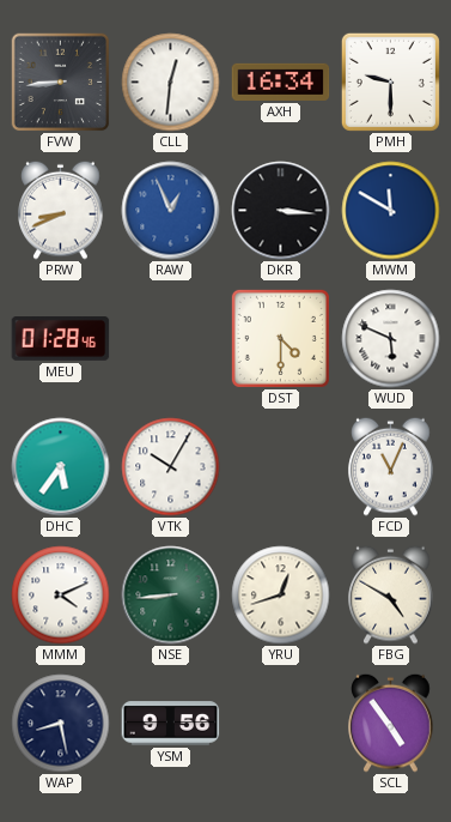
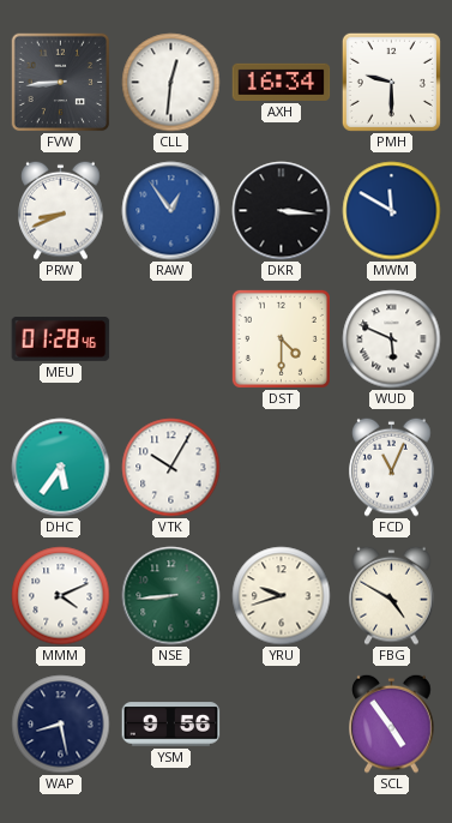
RAW: 12:56 -> 12:54
YRU: 12:42 -> 9:42
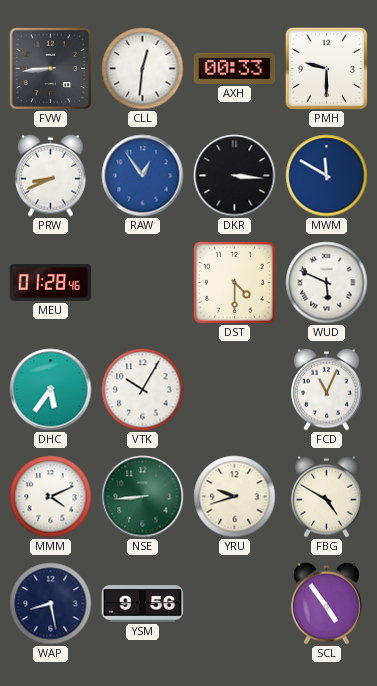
AXH: 16:34 -> 00:33
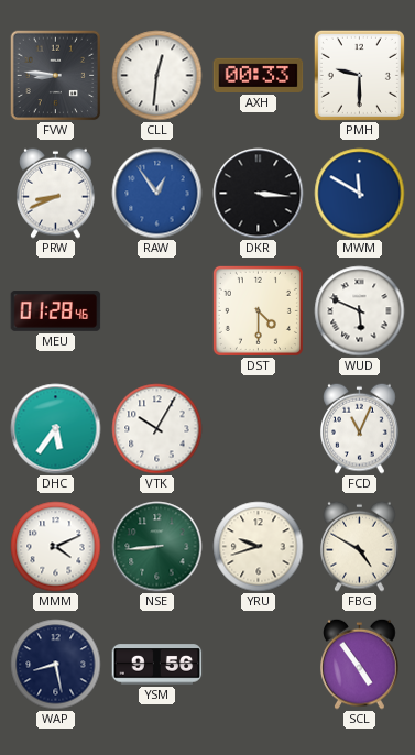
FVW: 8:44 -> 8:46
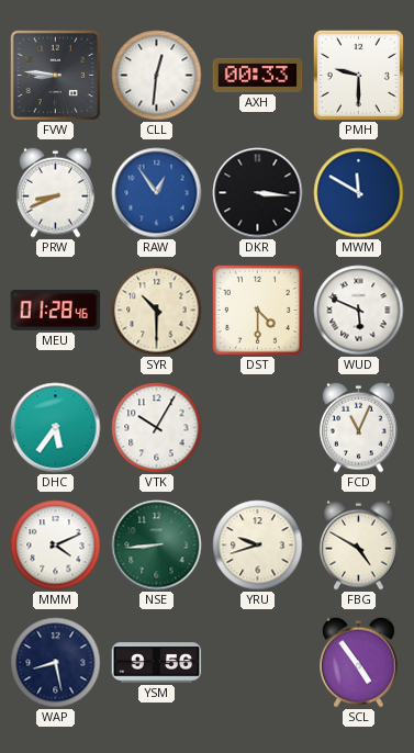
SYR: none -> 10:30
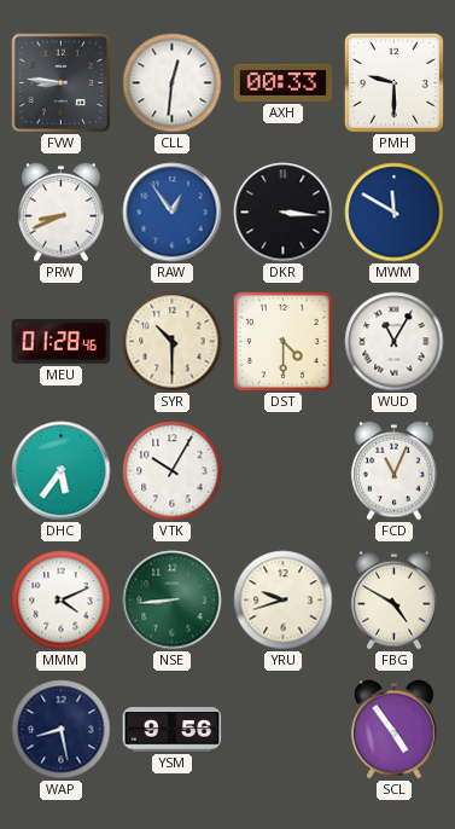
WUD: 5:49 -> 11:05
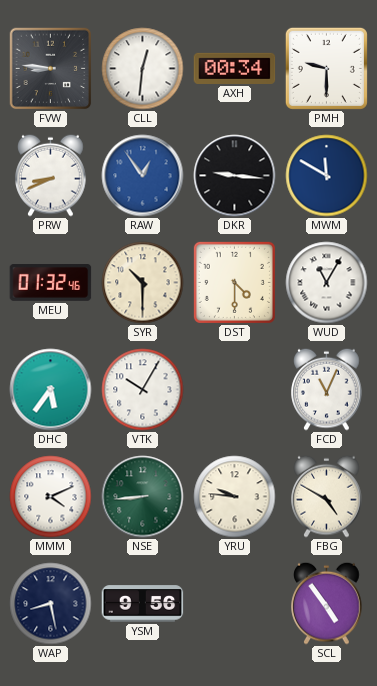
AXH: 00:33 -> 00:34
DKR: 3:16 -> 9:16
MEU: 01:28 -> 01:32
YRU: 9:42 -> 9:46
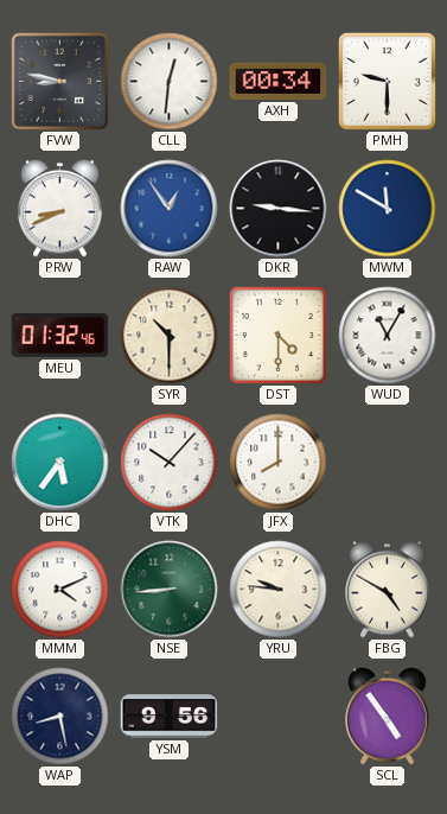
FVW: 8:46 -> 8:47
VTK: 10:05 -> 10:07
JFX: none -> 8:00
FCD: 11:04 -> none
